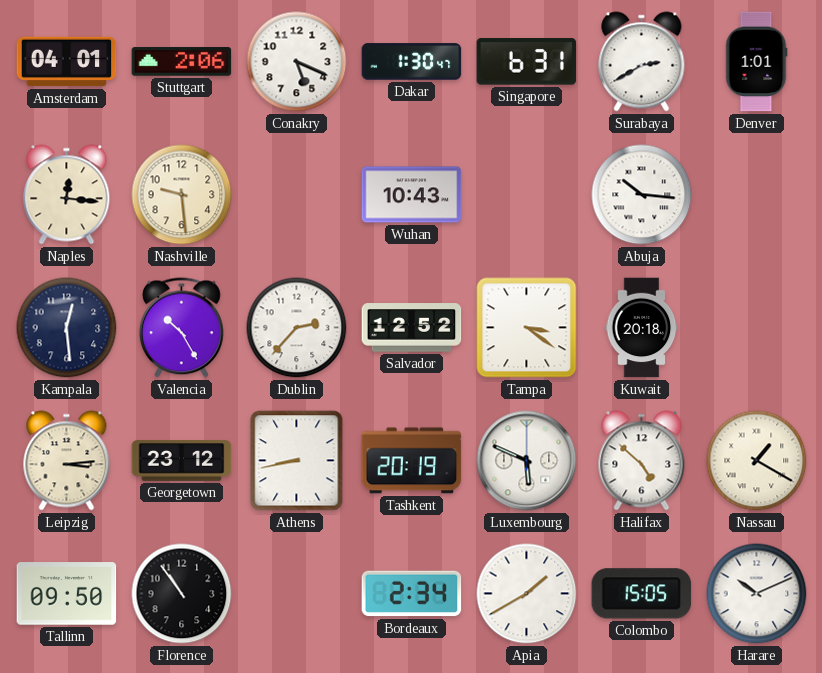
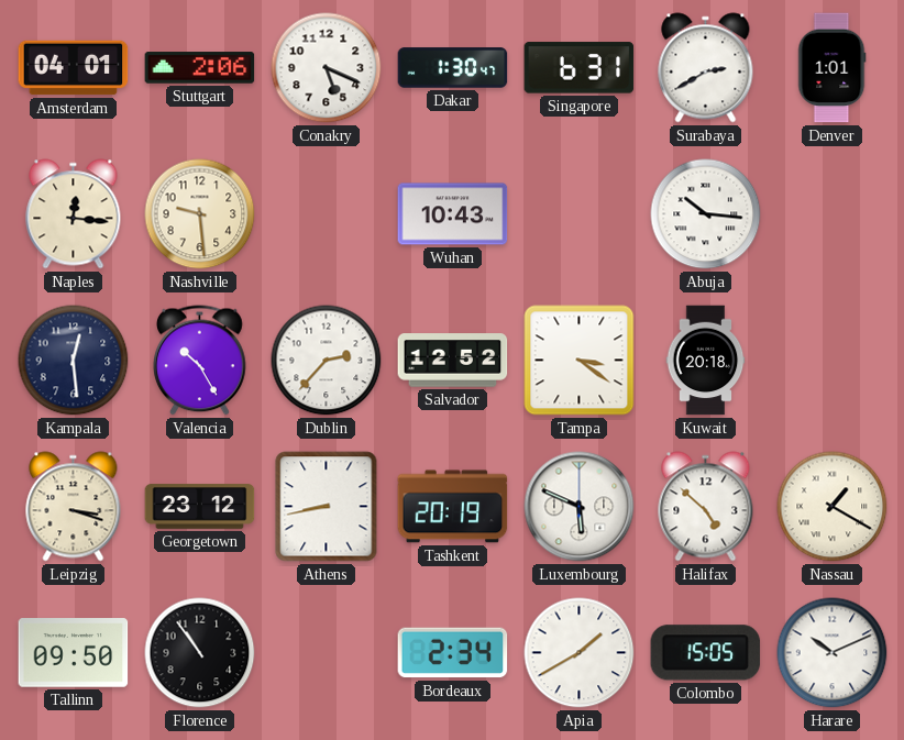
Leipzig: 3:14 -> 3:18
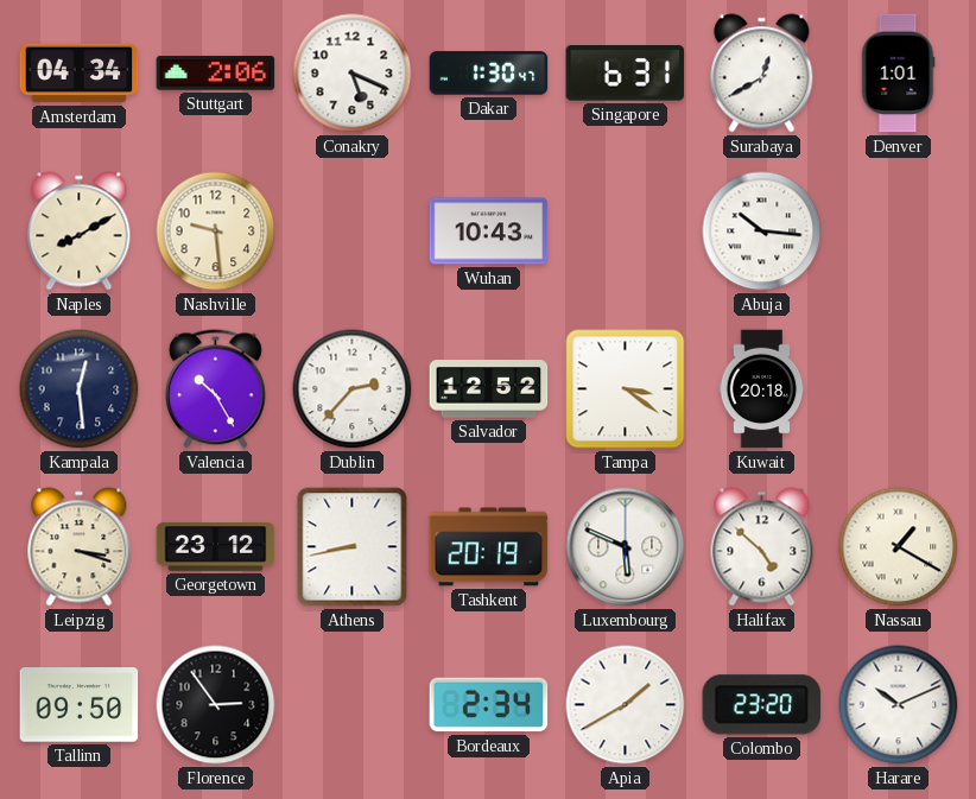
Amsterdam: 04:01 -> 04:34
Surabaya: 2:40 -> 12:40
Naples: 12:16 -> 8:10
Florence: 10:54 -> 2:54
Colombo: 15:05 -> 23:20
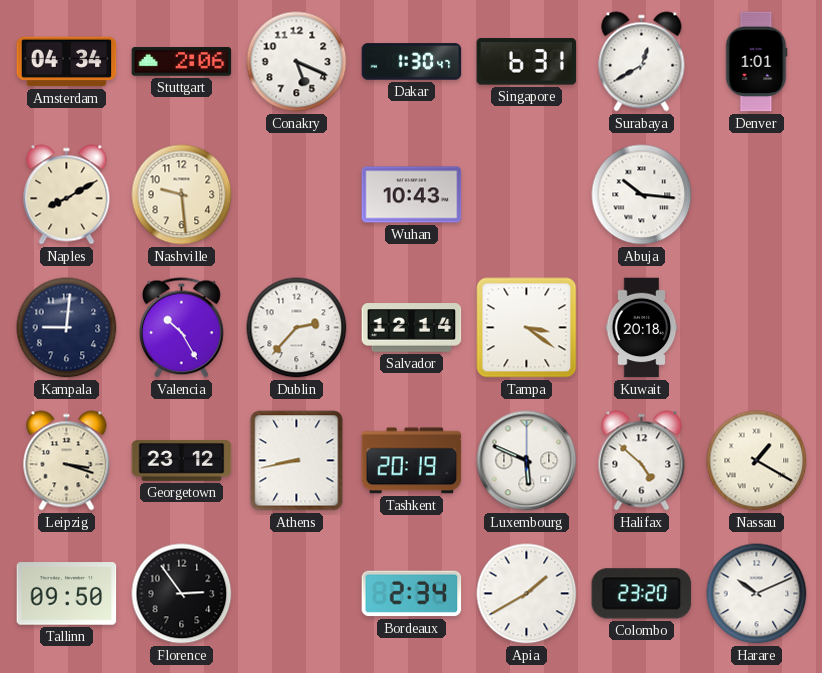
Kampala: 12:29 -> 9:01
Salvador: 12:52 -> 12:14
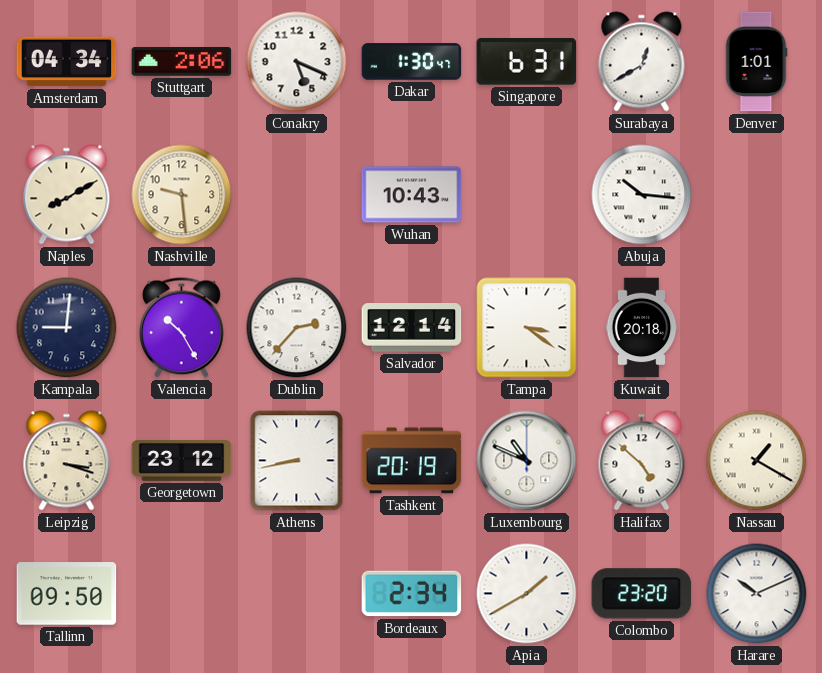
Luxembourg: 5:49 -> 10:49
Florence: 2:54 -> none
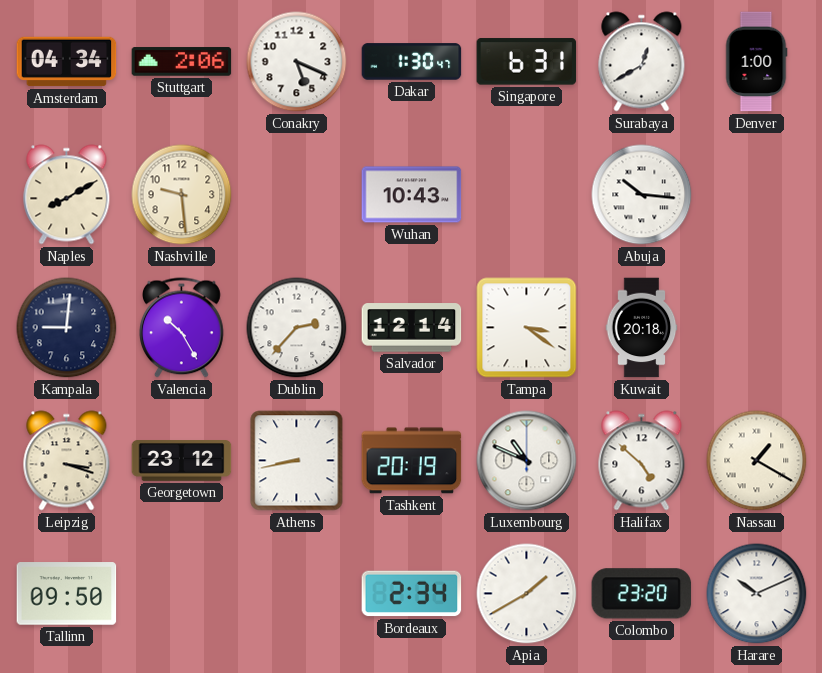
Denver: 1:01 -> 1:00
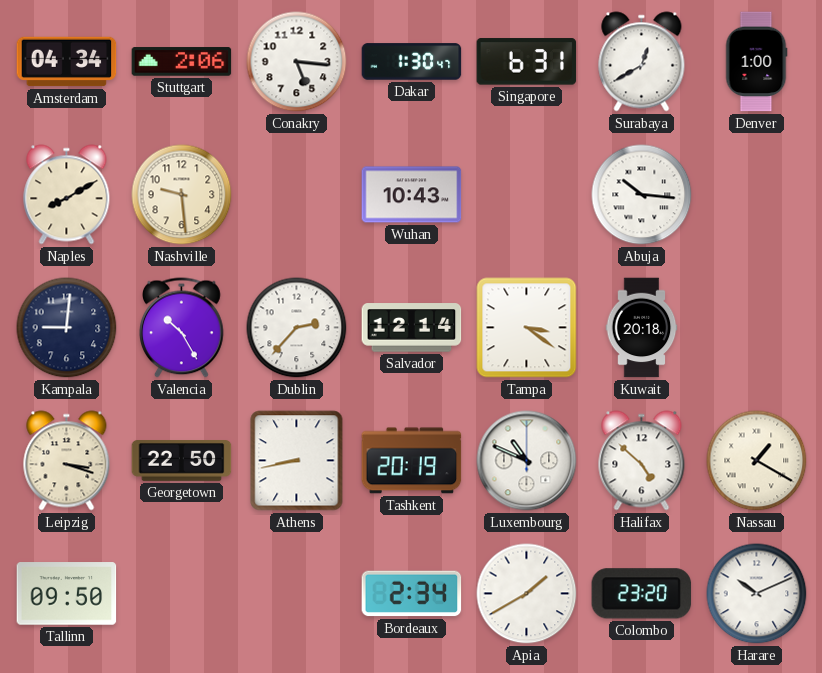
Conakry: 5:19 -> 5:16
Georgetown: 23:12 -> 22:50
